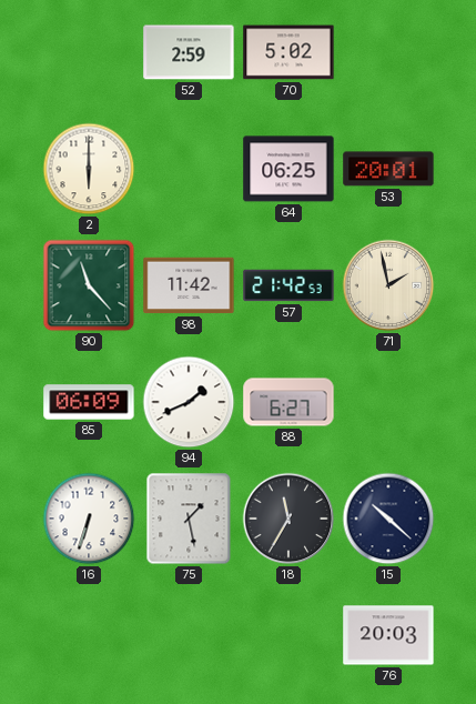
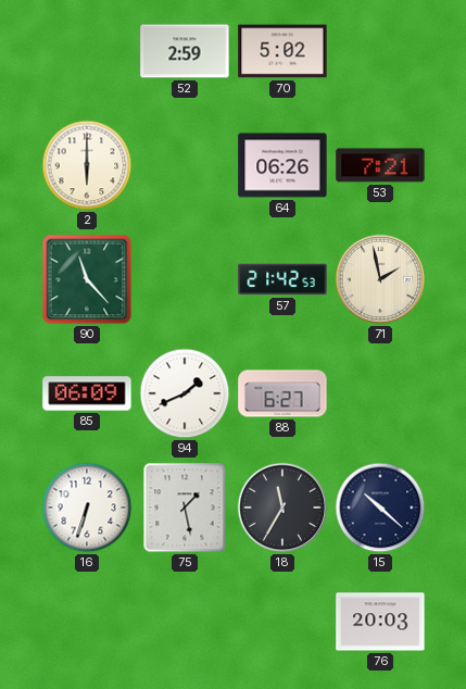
64: 06:25 -> 06:26
53: 20:01 -> 7:21
98: 11:42 -> none
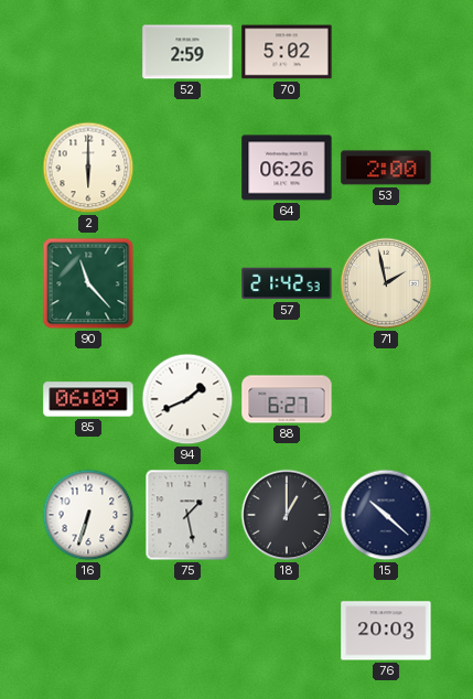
53: 7:21 -> 2:00
18: 11:35 -> 1:00
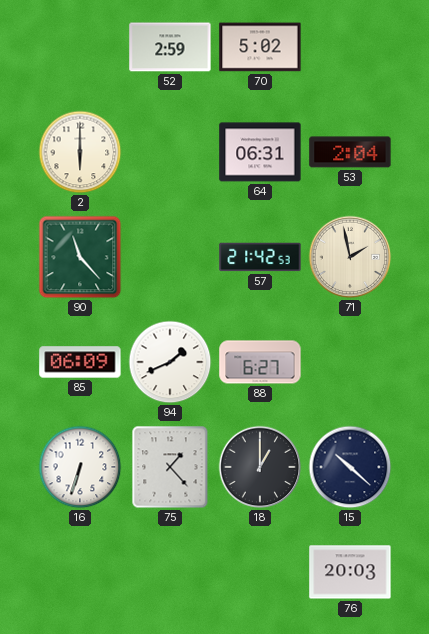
64: 06:26 -> 06:31
53: 2:00 -> 2:04
75: 1:28 -> 1:23
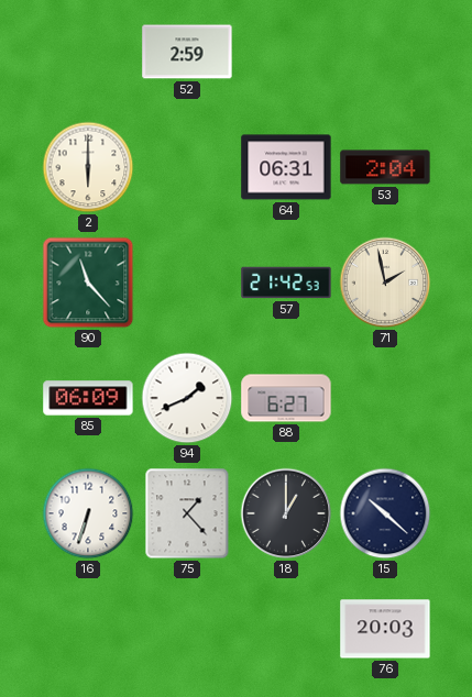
70: 5:02 -> none
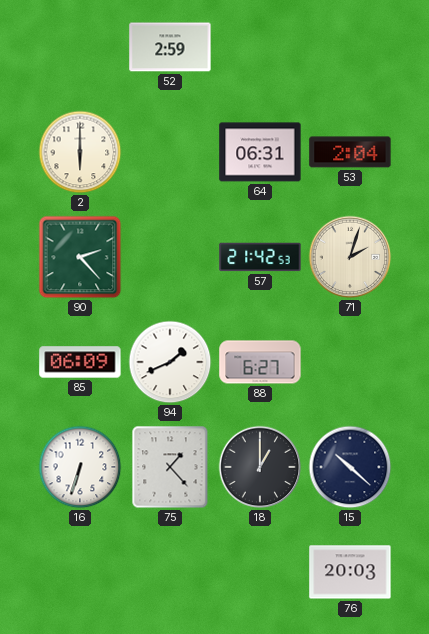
90: 11:23 -> 2:23
71: 1:58 -> 2:03
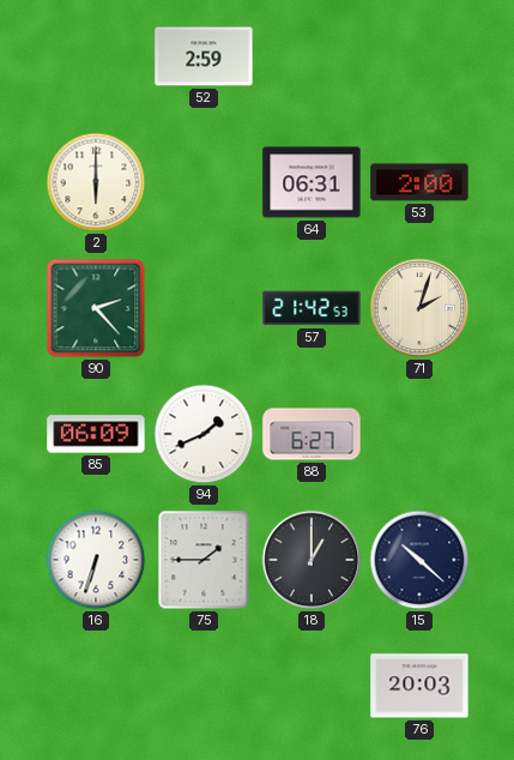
53: 2:04 -> 2:00
75: 1:23 -> 1:45
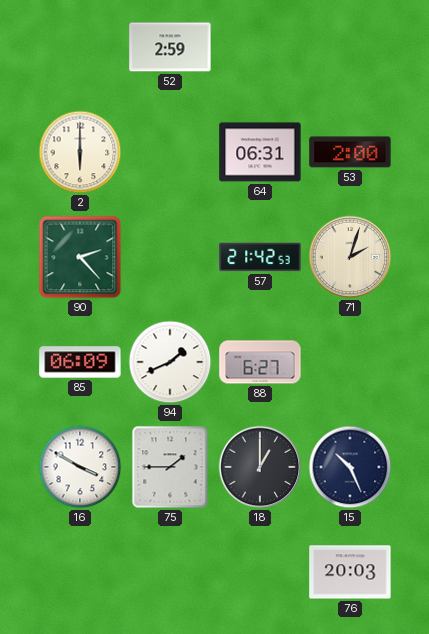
16: 6:33 -> 3:50
15: 10:22 -> 10:26
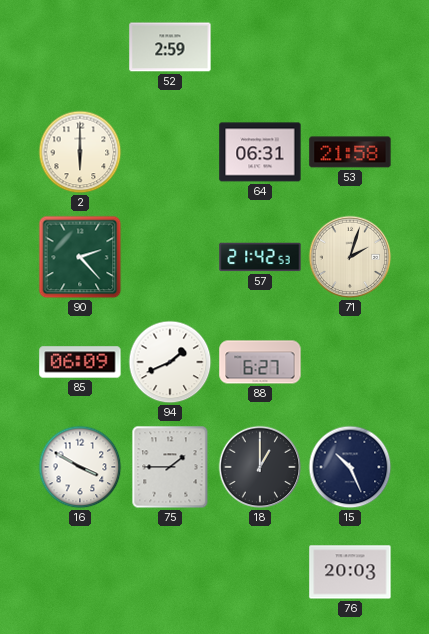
53: 2:00 -> 21:58
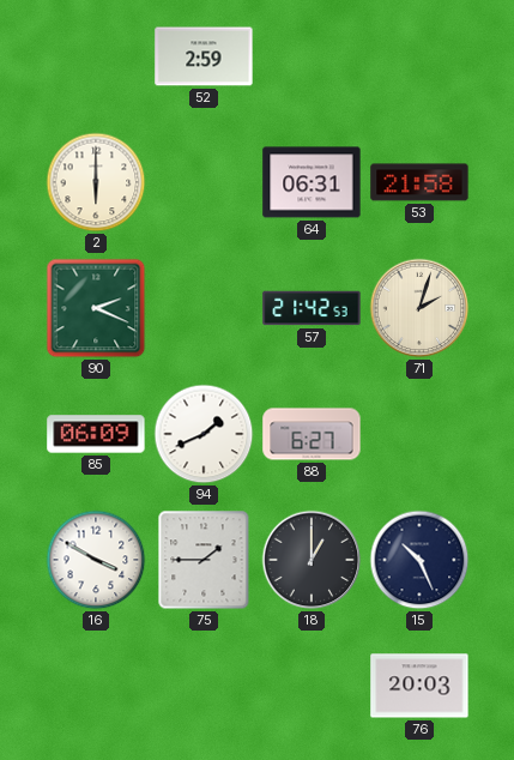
90: 2:23 -> 2:19
